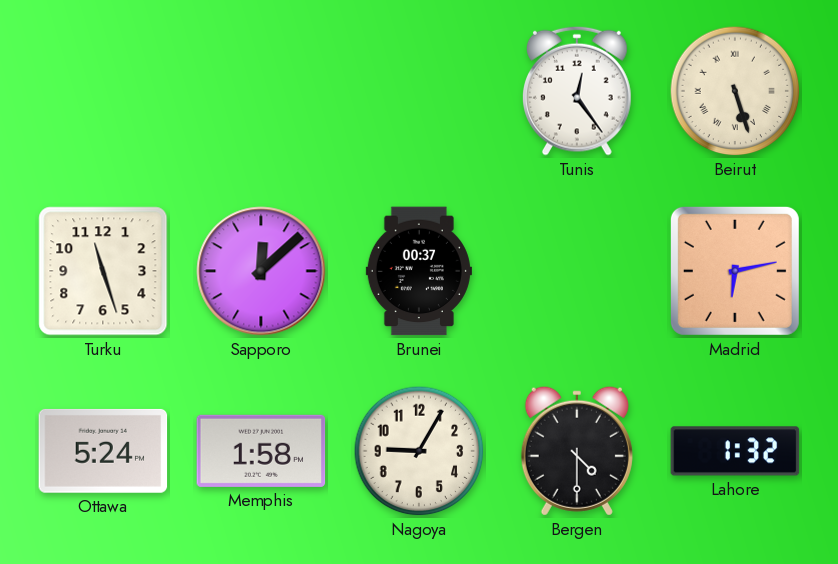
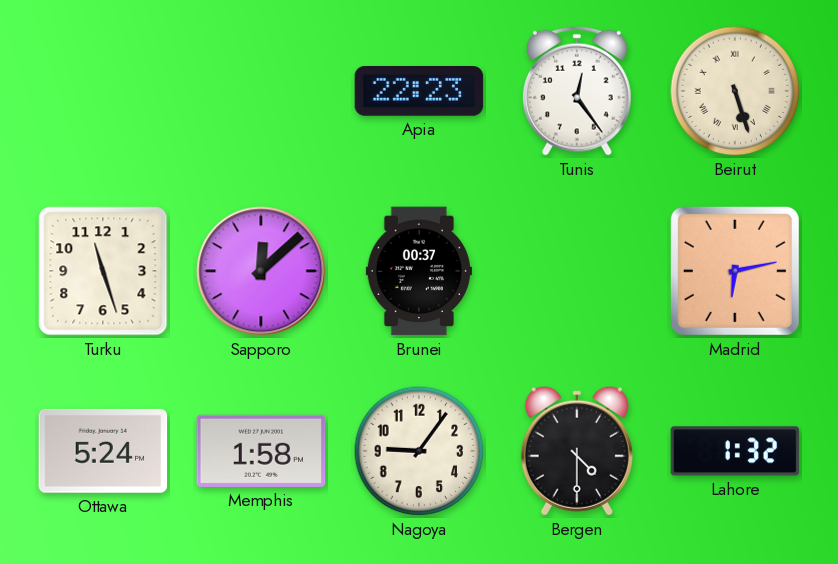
Apia: none -> 22:23
Nagoya: 9:05 -> 9:06
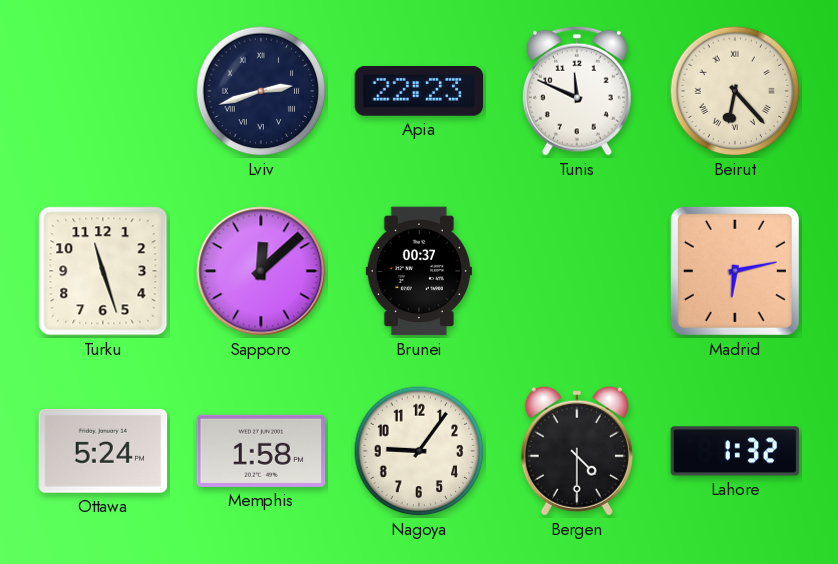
Lviv: none -> 2:42
Tunis: 12:24 -> 11:49
Beirut: 5:27 -> 6:23
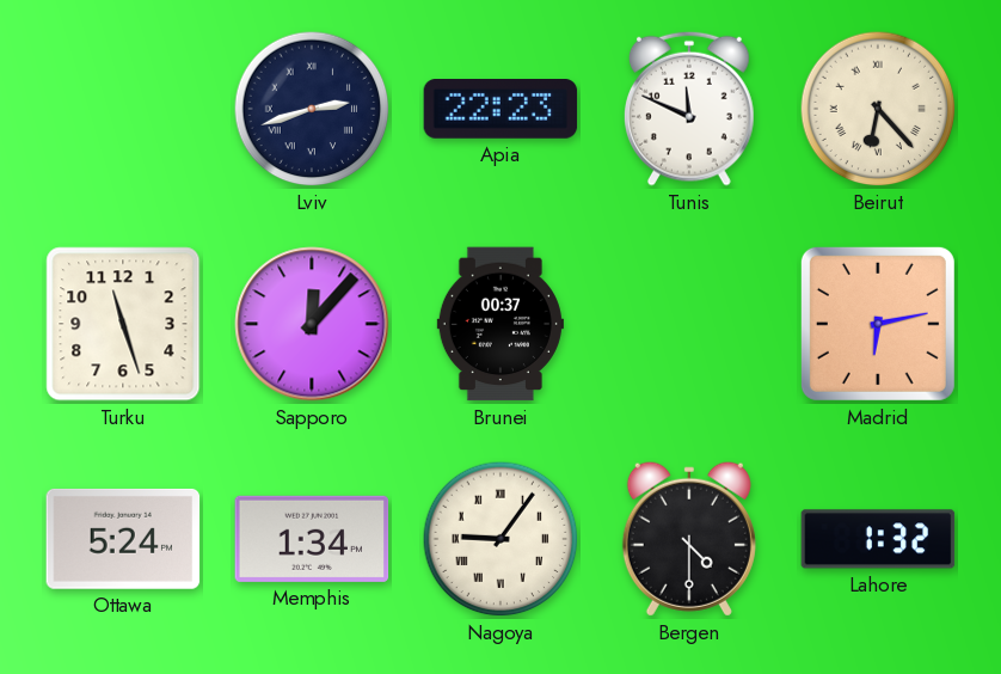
Sapporo: 12:08 -> 12:07
Memphis: 1:58 -> 1:34
Nagoya numerals: Arabic -> Roman
